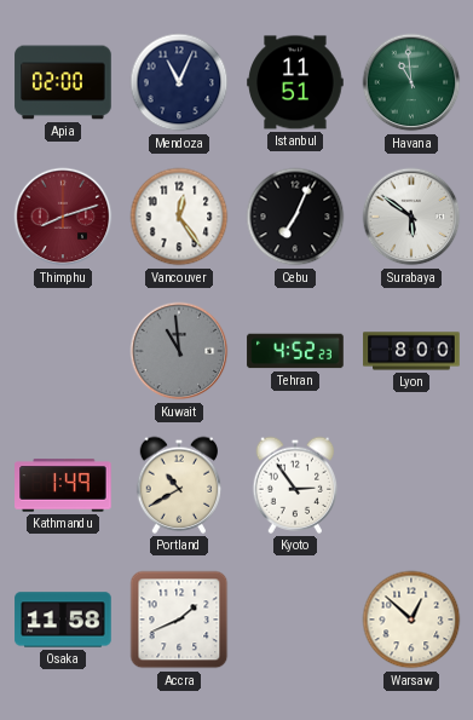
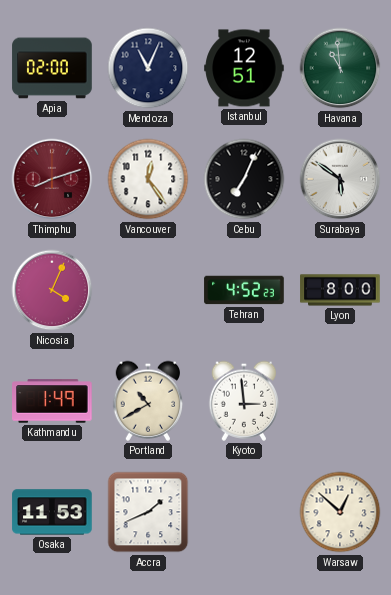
Istanbul: 11:51 -> 12:51
Nicosia: none -> 4:04
Kuwait: 10:59 -> none
Kyoto: 2:54 -> 2:59
Osaka: 11:58 -> 11:53
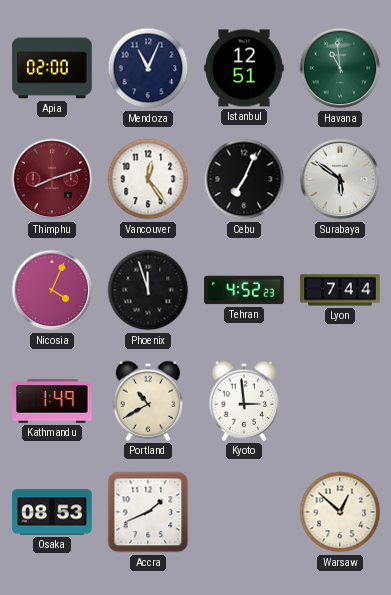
Phoenix: none -> 11:57
Lyon: 8:00 -> 7:44
Osaka: 11:53 -> 08:53
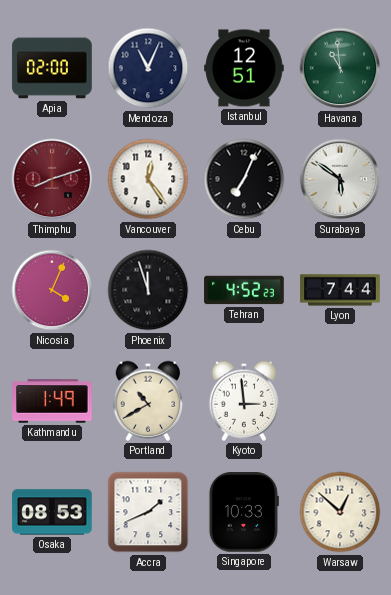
Singapore: none -> 10:33
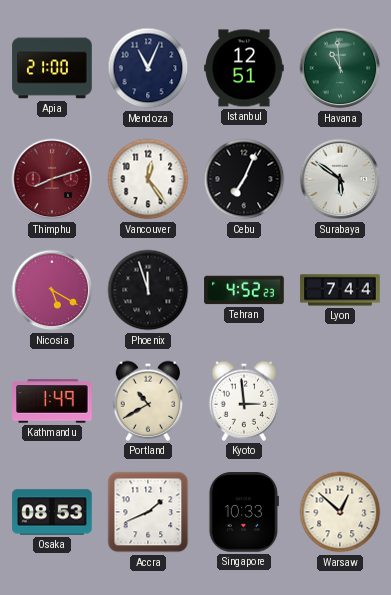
Apia: 02:00 -> 21:00
Nicosia: 4:04 -> 5:20
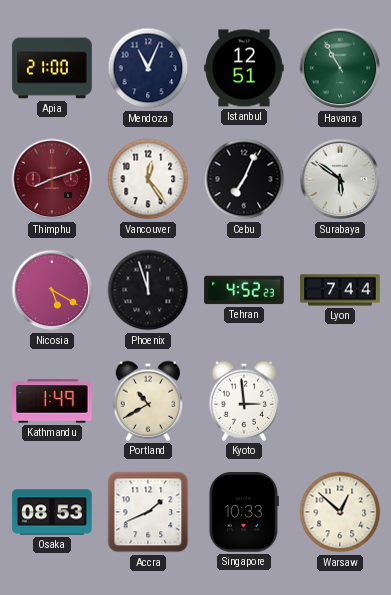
Havana: 10:59 -> 10:55
